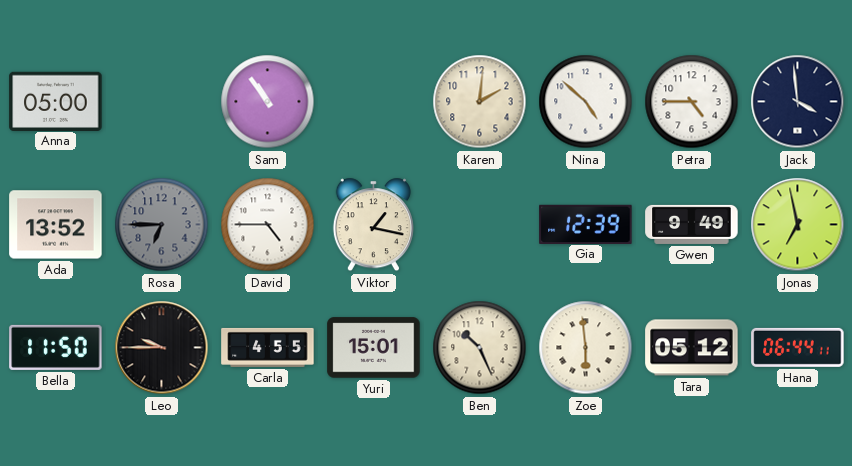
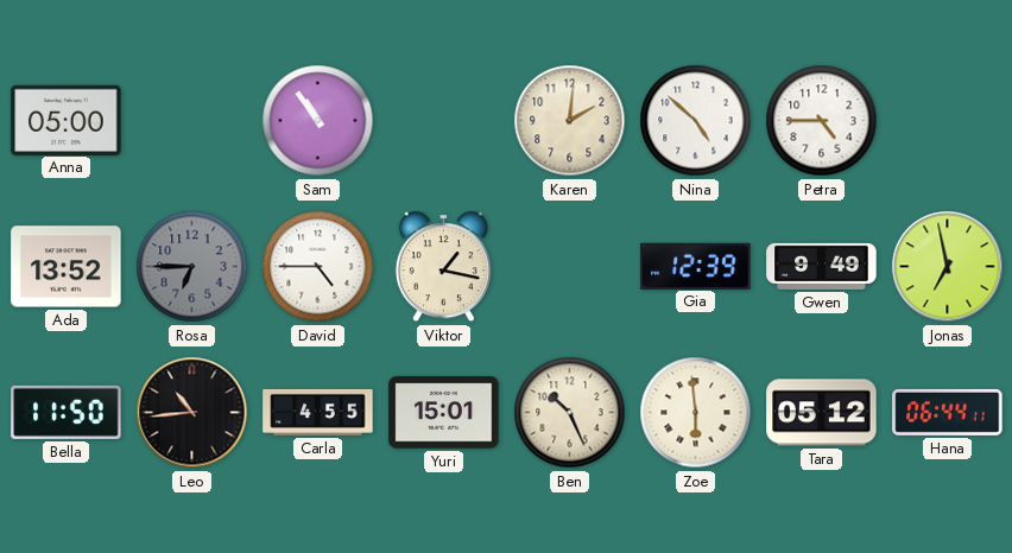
Jack: 3:59 -> none
Leo: 9:45 -> 10:44
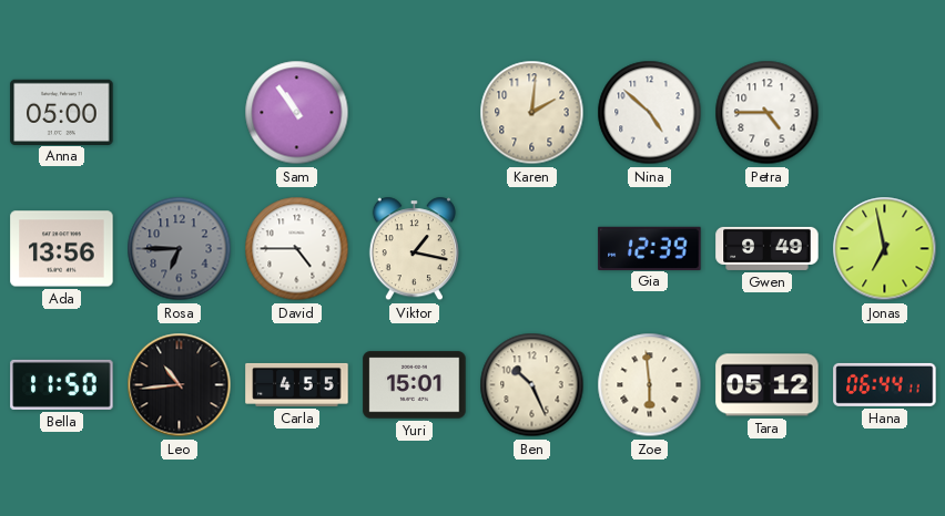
Ada: 13:52 -> 13:56
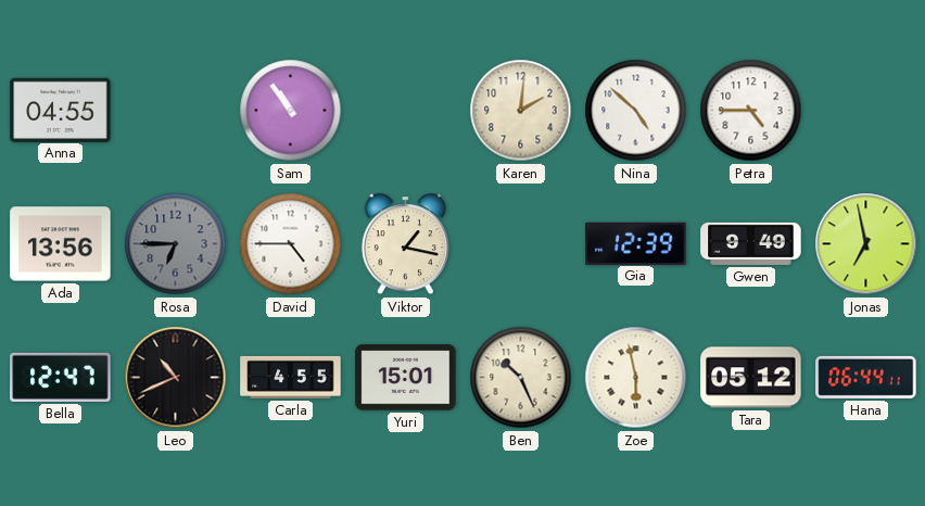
Anna: 05:00 -> 04:55
Bella: 11:50 -> 12:47
Leo: 10:44 -> 10:41
Zoe: 5:59 -> 5:58
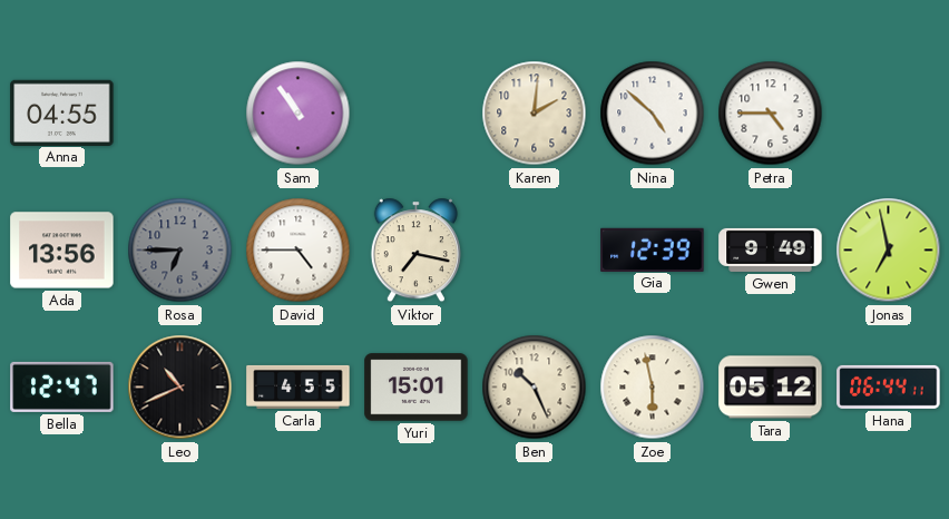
Viktor: 1:17 -> 7:17
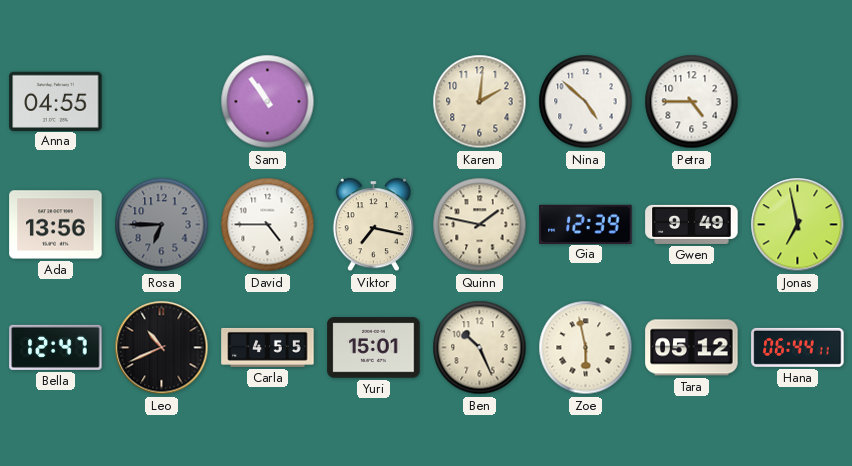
Quinn: none -> 1:47
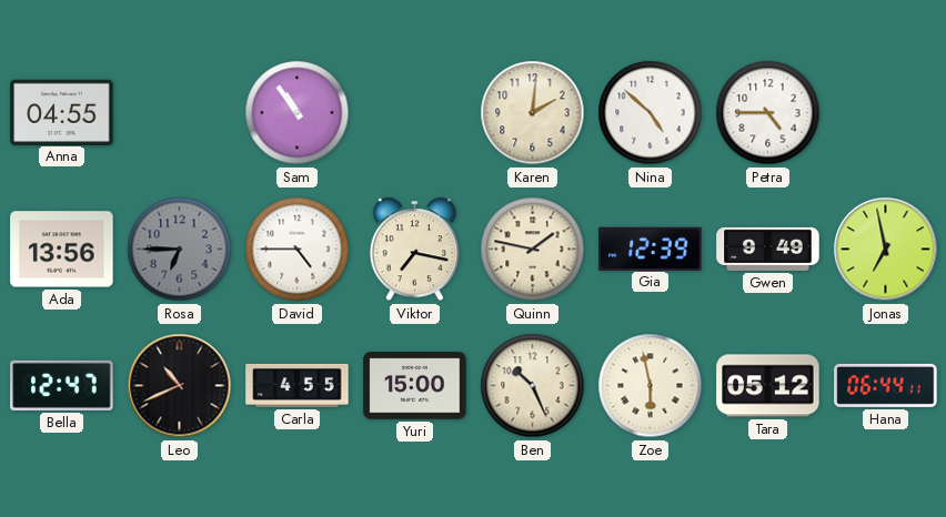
Yuri: 15:01 -> 15:00
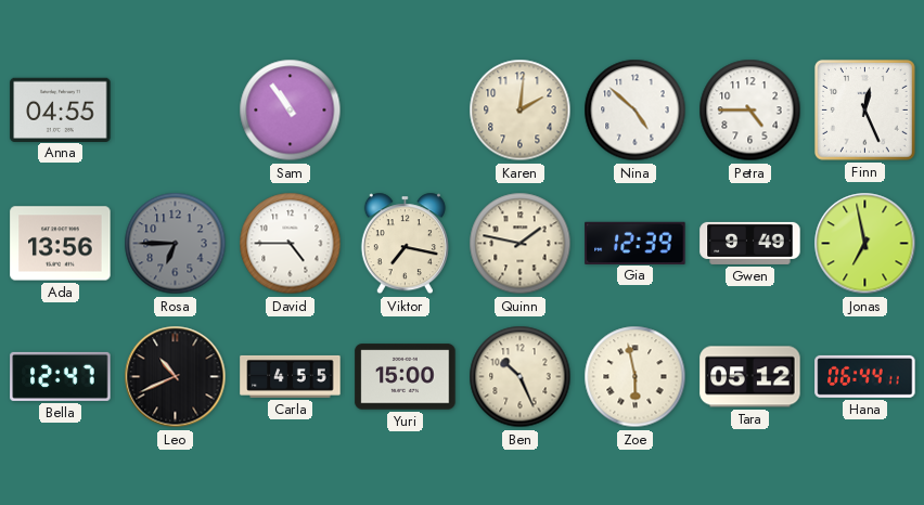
Finn: none -> 12:26
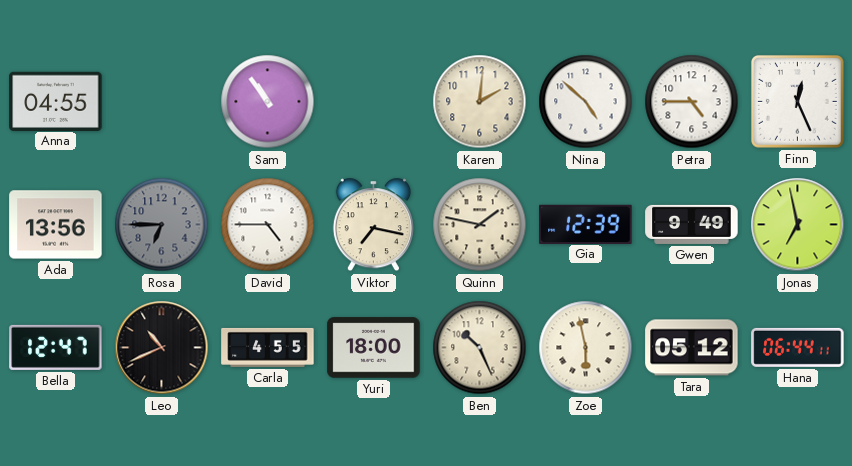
Yuri: 15:00 -> 18:00
